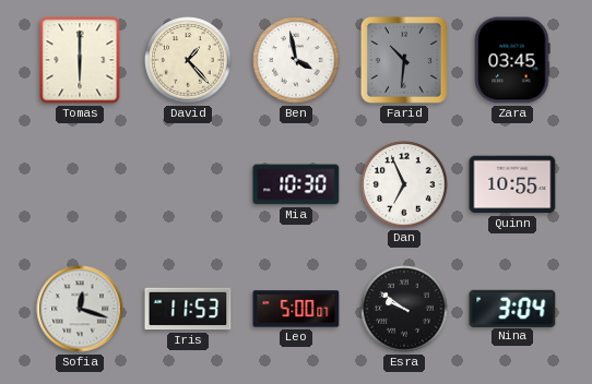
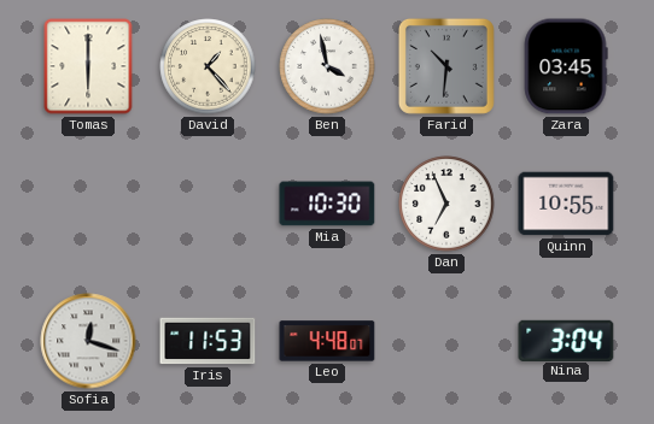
Leo: 5:00 -> 4:48
Esra: 9:51 -> none
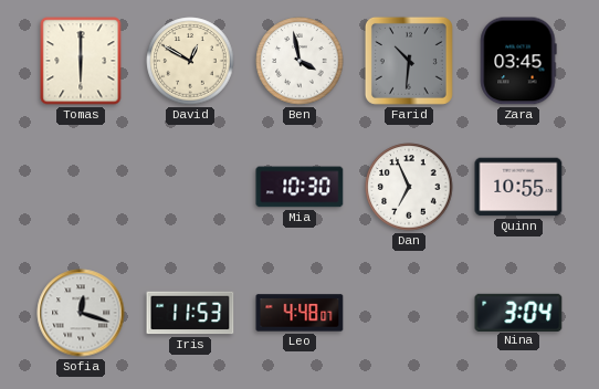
David: 1:23 -> 12:50
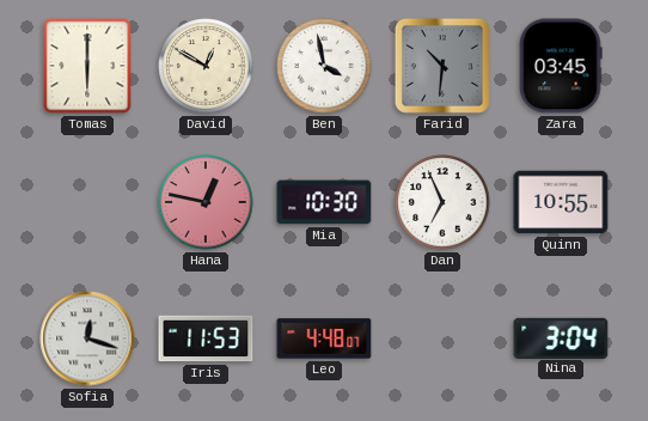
Hana: none -> 12:47
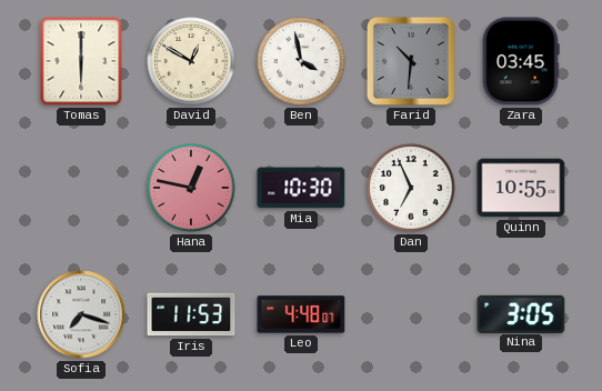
Sofia: 12:18 -> 7:18
Nina: 3:04 -> 3:05
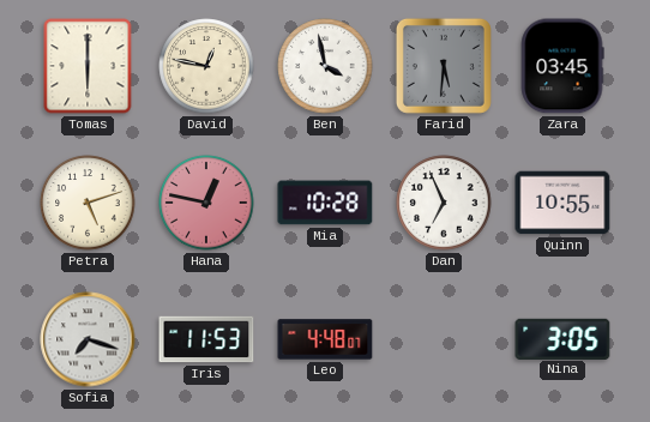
David: 12:50 -> 12:47
Farid: 10:31 -> 5:31
Petra: none -> 5:12
Mia: 10:30 -> 10:28
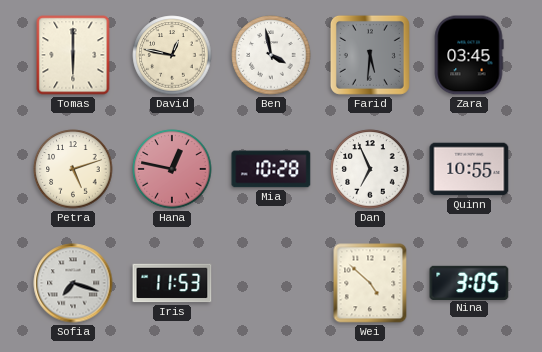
Leo: 4:48 -> none
Wei: none -> 4:52
